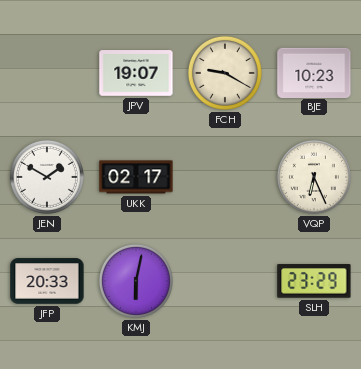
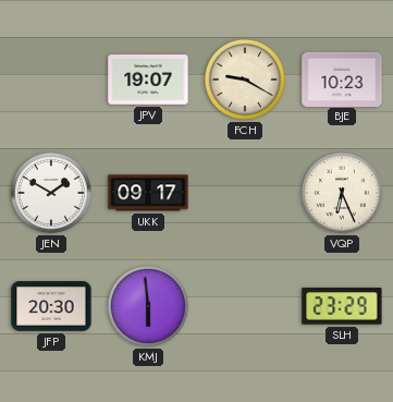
UKK: 02:17 -> 09:17
JFP: 20:33 -> 20:30
KMJ: 6:02 -> 5:59
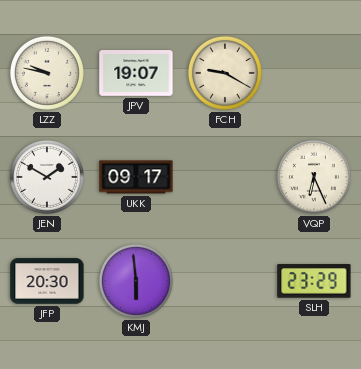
LZZ: none -> 9:47
BJE: 10:23 -> none
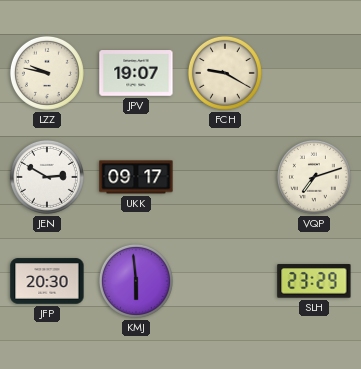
JEN: 1:50 -> 2:50
VQP: 6:26 -> 7:12
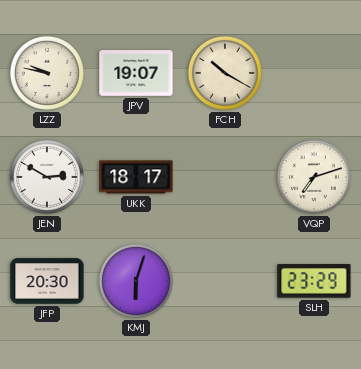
FCH: 9:20 -> 10:20
UKK: 09:17 -> 18:17
KMJ: 5:59 -> 6:03
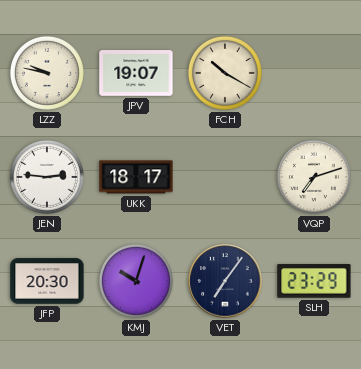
JEN: 2:50 -> 2:46
KMJ: 6:03 -> 10:03
VET: none -> 7:06
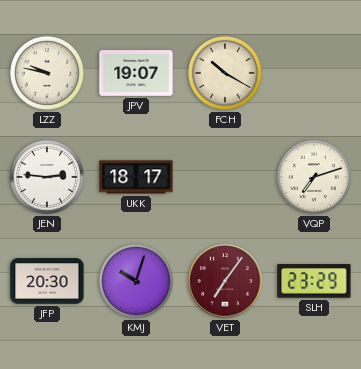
VET dial: navy -> burgundy
